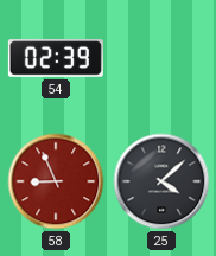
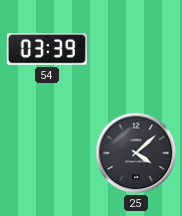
54: 02:39 -> 03:39
58: 8:56 -> none
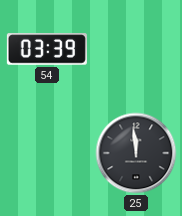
25: 4:08 -> 11:59
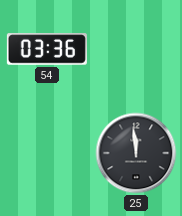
54: 03:39 -> 03:36
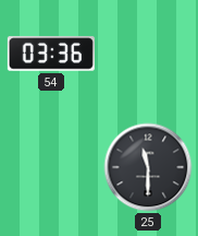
25: 11:59 -> 11:30
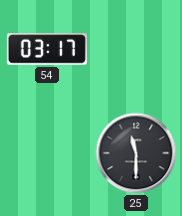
54: 03:36 -> 03:17
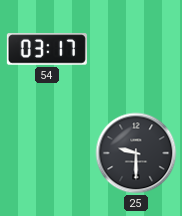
25: 11:30 -> 9:30
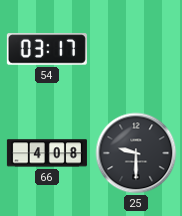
66: none -> 4:08
